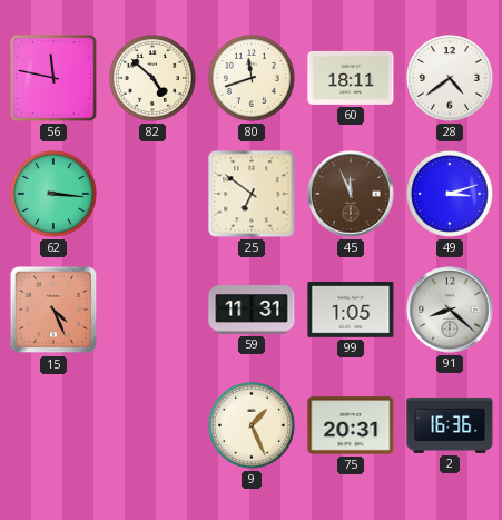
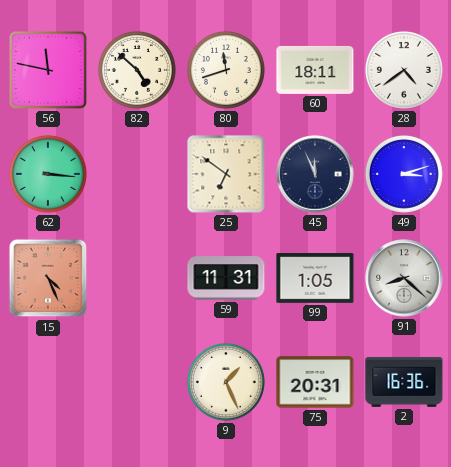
45 dial: brown -> navy
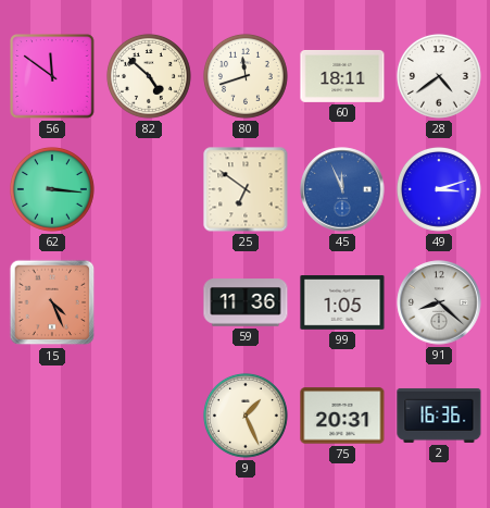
56: 11:47 -> 11:51
45 dial: navy -> blue
59: 11:31 -> 11:36
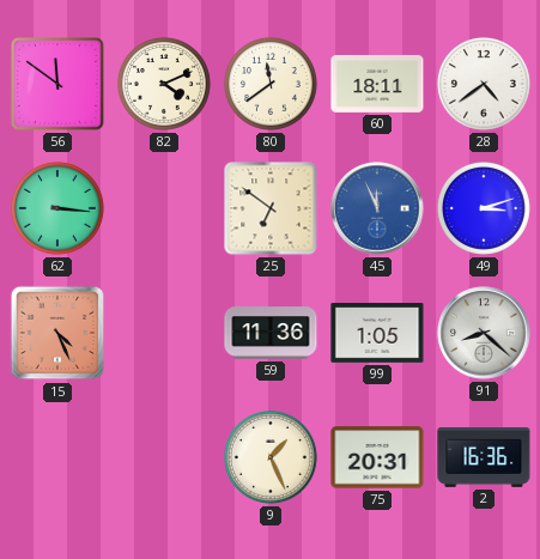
82: 4:52 -> 4:11
80: 11:42 -> 11:39
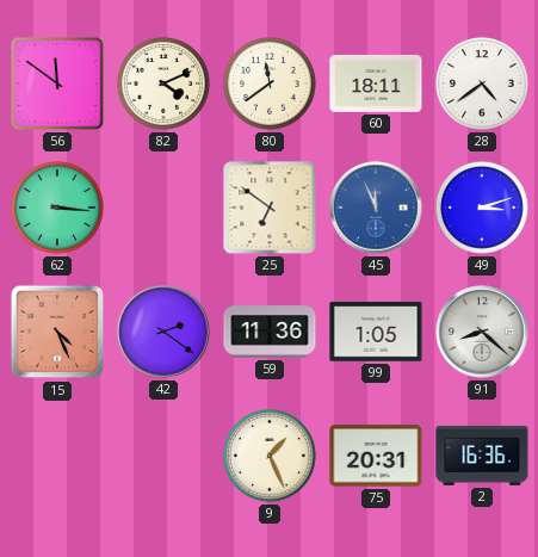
42: none -> 2:21
